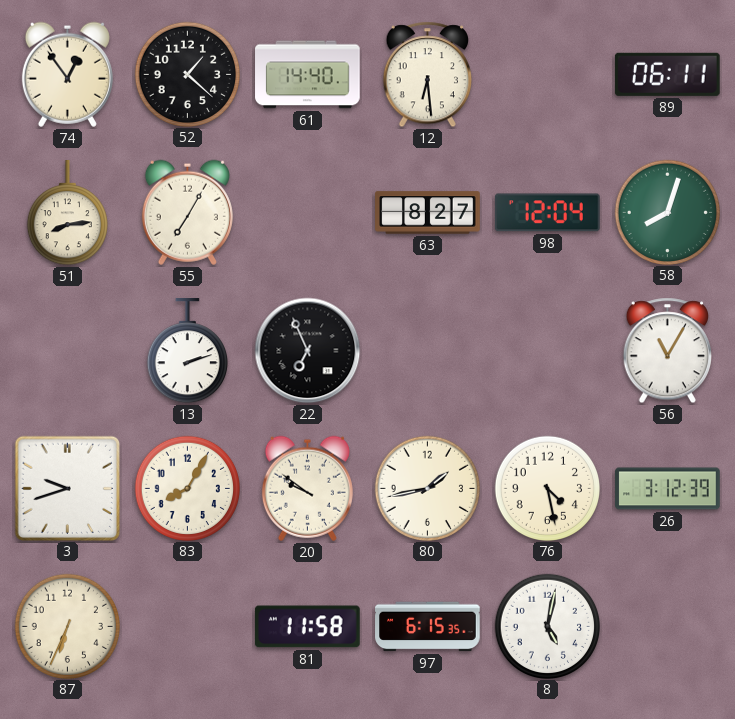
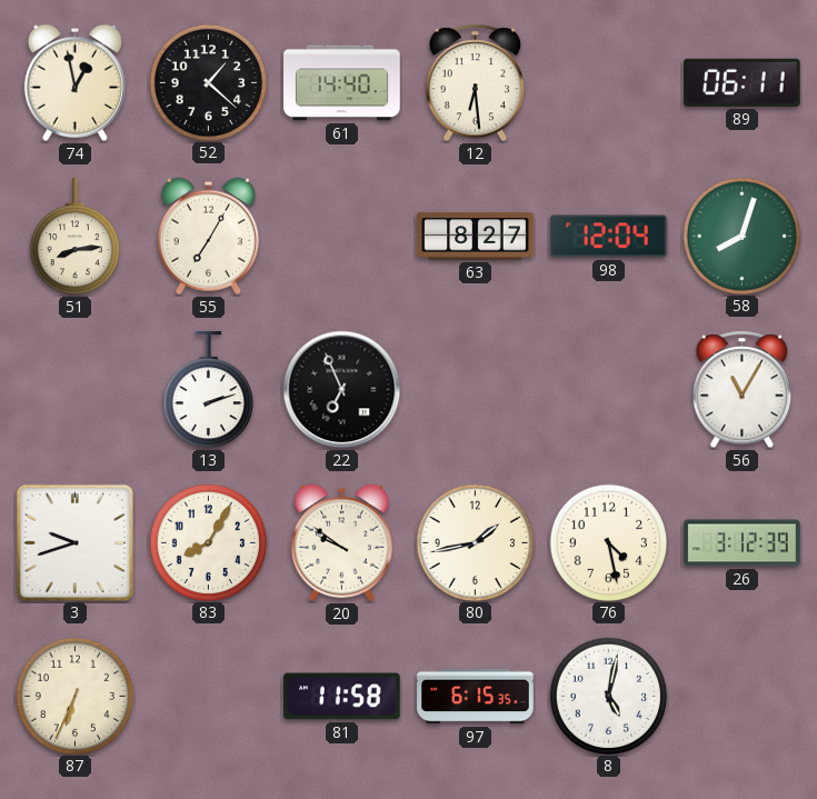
74: 12:54 -> 12:58
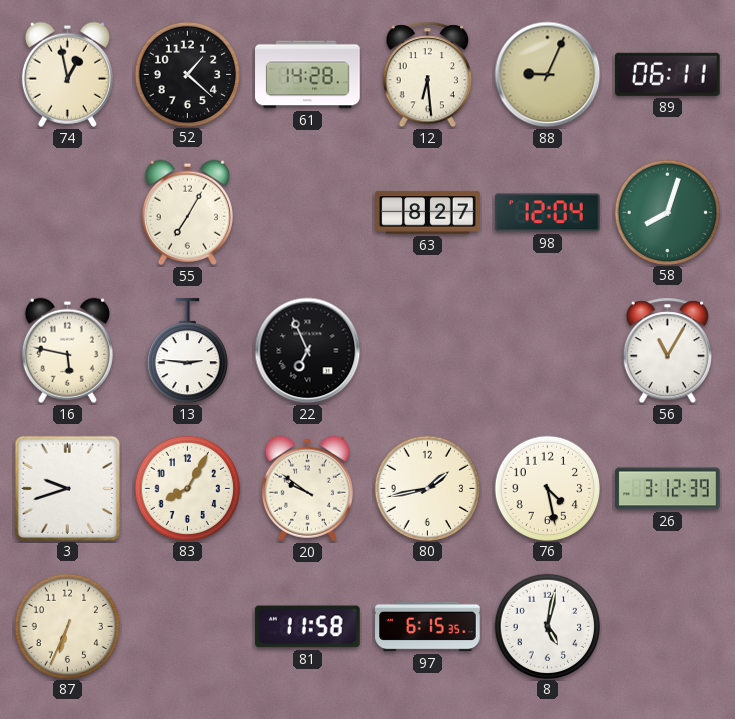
61: 14:40 -> 14:28
88: none -> 9:04
51: 8:14 -> none
16: none -> 5:47
13: 2:12 -> 2:46
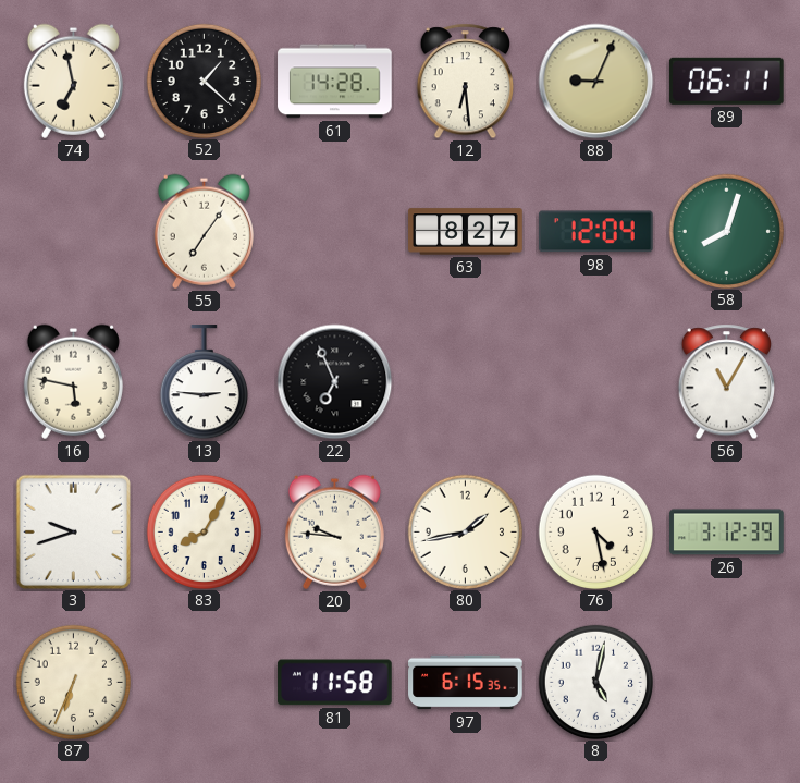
74: 12:58 -> 6:58
55: 7:05 -> 7:06
20: 9:51 -> 9:46
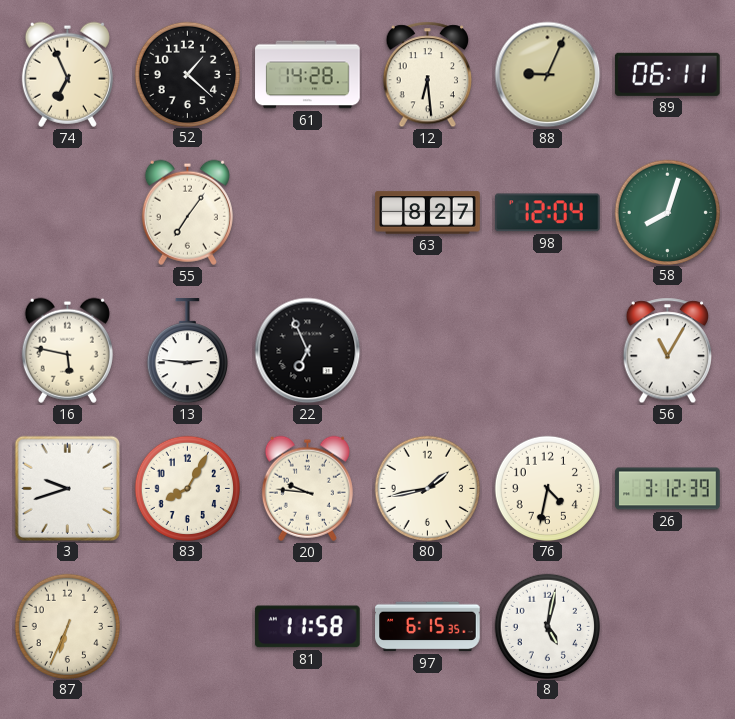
74: 6:58 -> 6:56
76: 4:28 -> 4:32
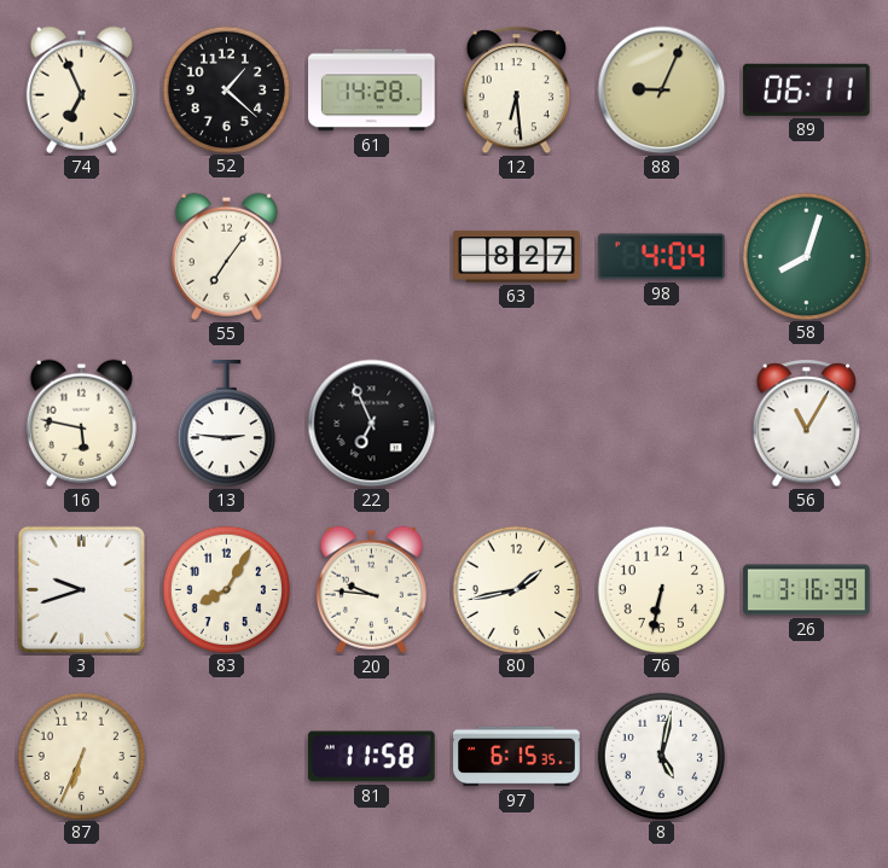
98: 12:04 -> 4:04
76: 4:32 -> 6:32
26: 3:12 -> 3:16
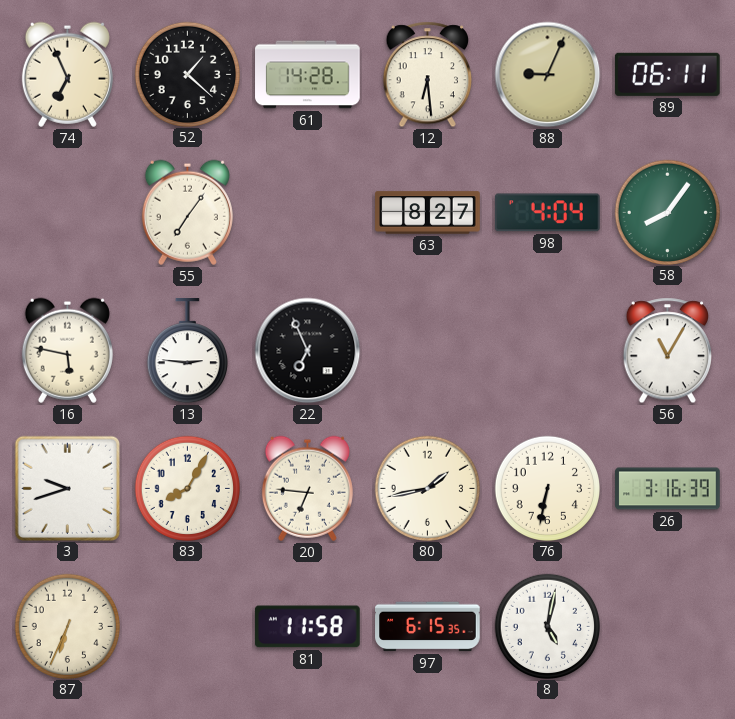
58: 8:03 -> 8:06
20: 9:46 -> 6:46
